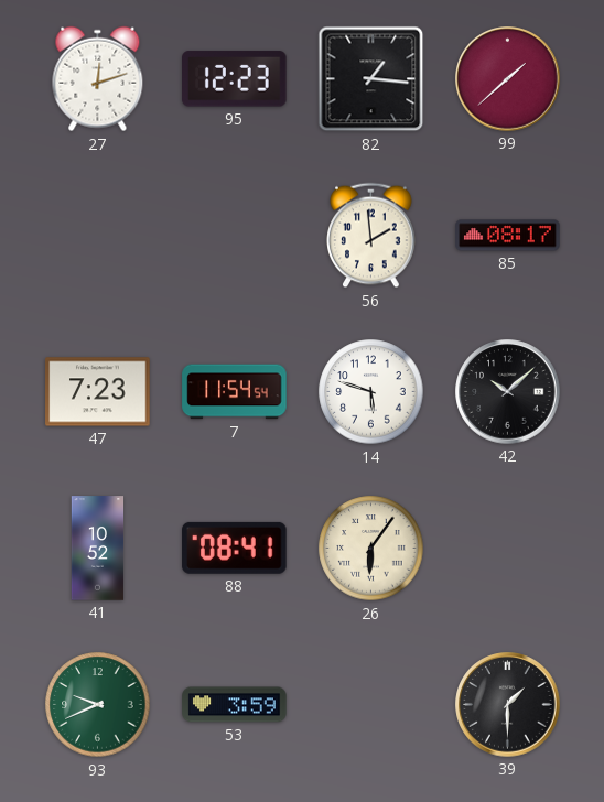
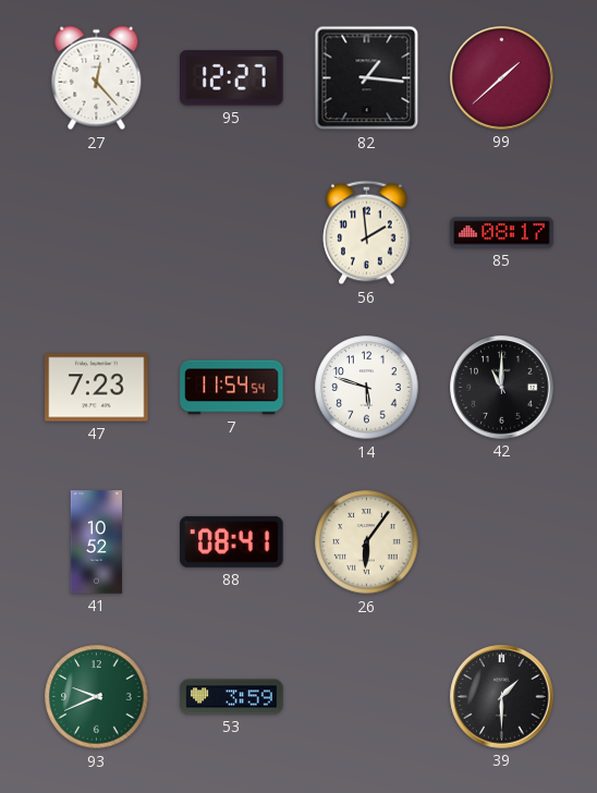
27: 12:12 -> 12:23
95: 12:23 -> 12:27
42: 10:08 -> 11:00
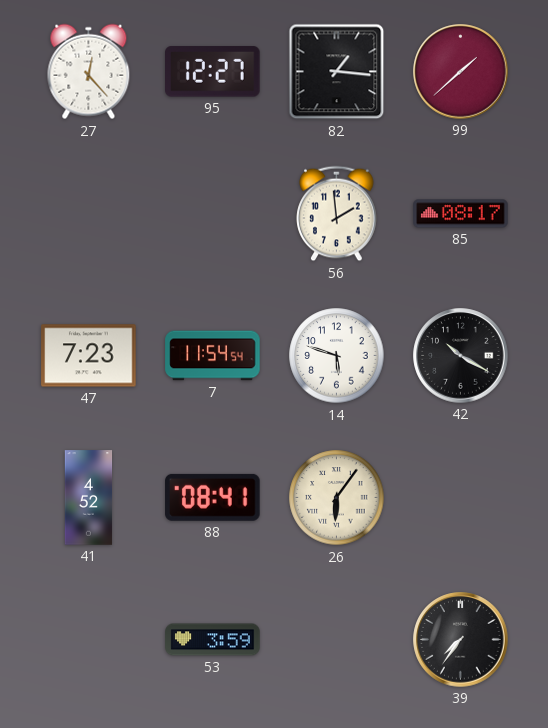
42: 11:00 -> 10:20
41: 10:52 -> 4:52
93: 9:41 -> none
39: 1:30 -> 7:36
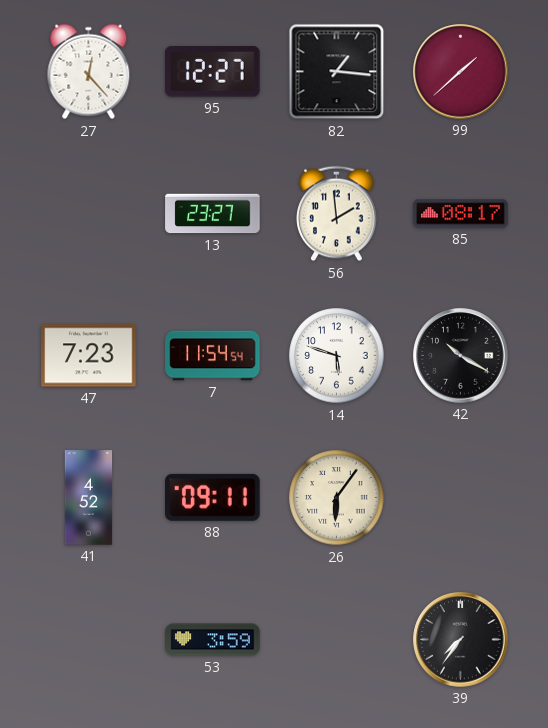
13: none -> 23:27
88: 08:41 -> 09:11
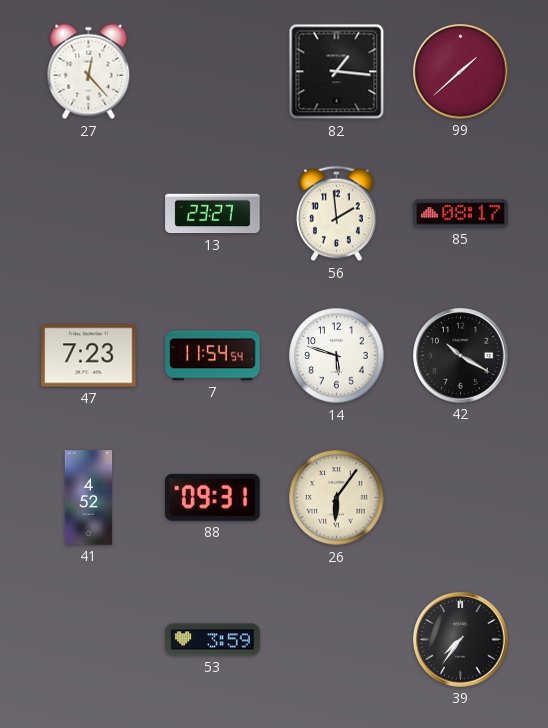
95: 12:27 -> none
88: 09:11 -> 09:31
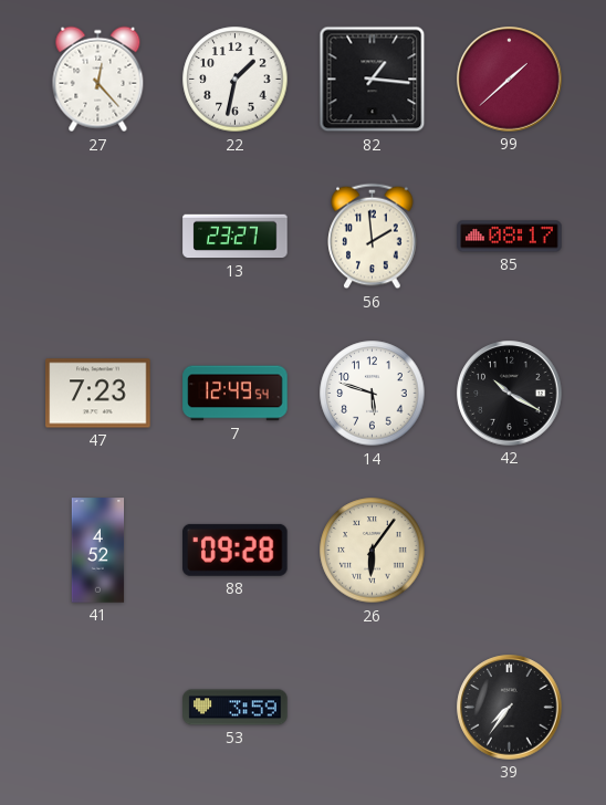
22: none -> 1:32
7: 11:54 -> 12:49
88: 09:31 -> 09:28
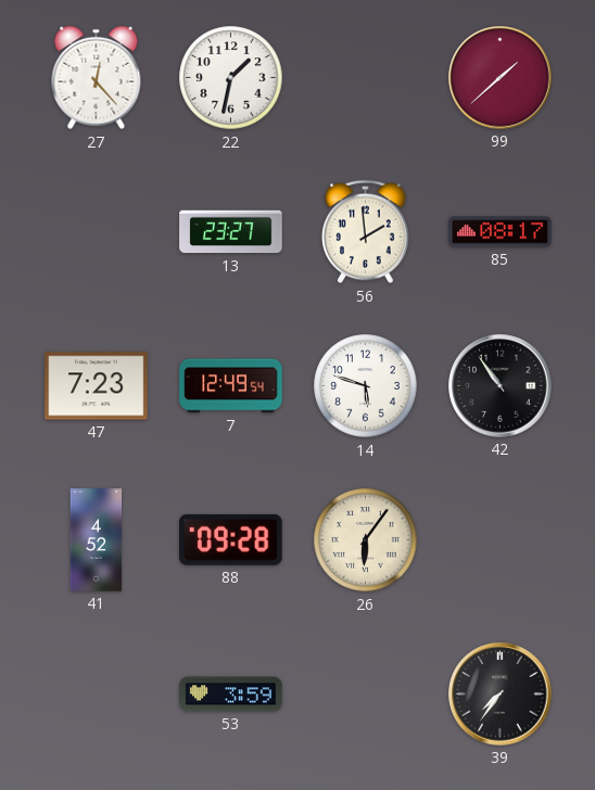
82: 1:16 -> none
42: 10:20 -> 10:54
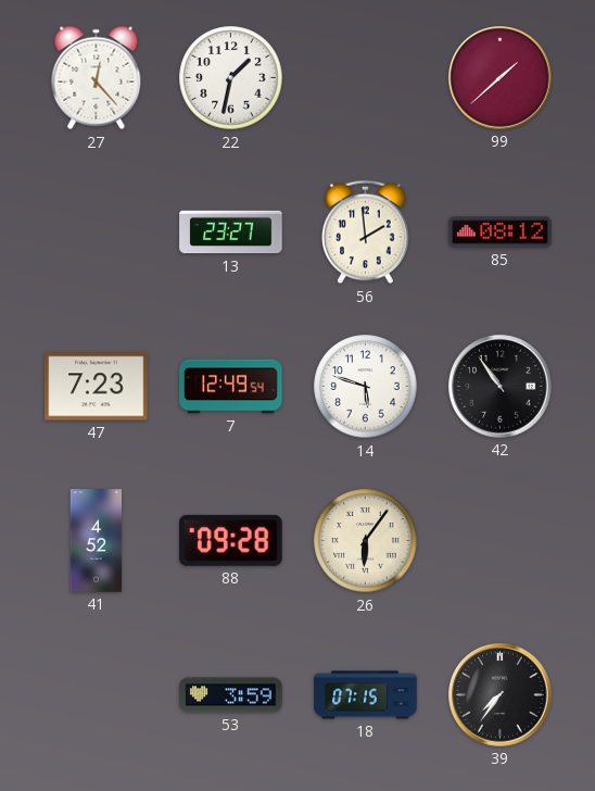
85: 08:17 -> 08:12
18: none -> 07:15
